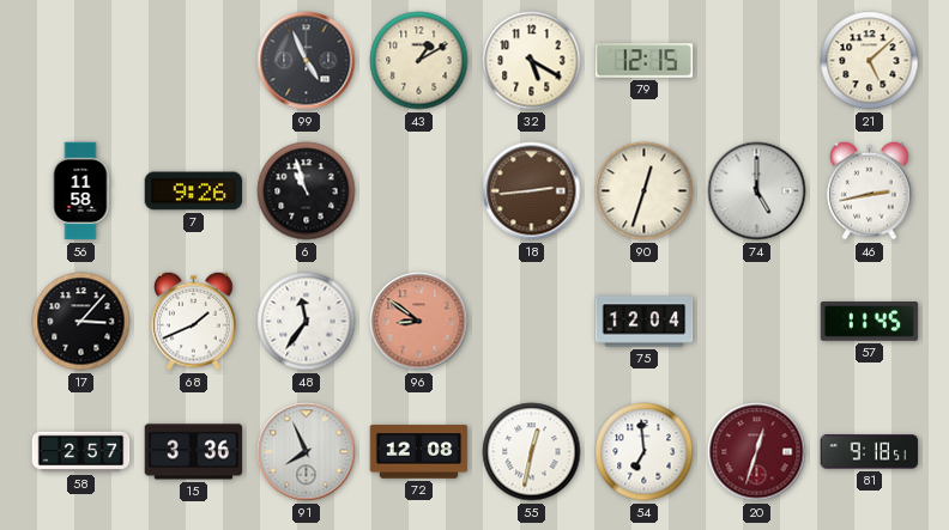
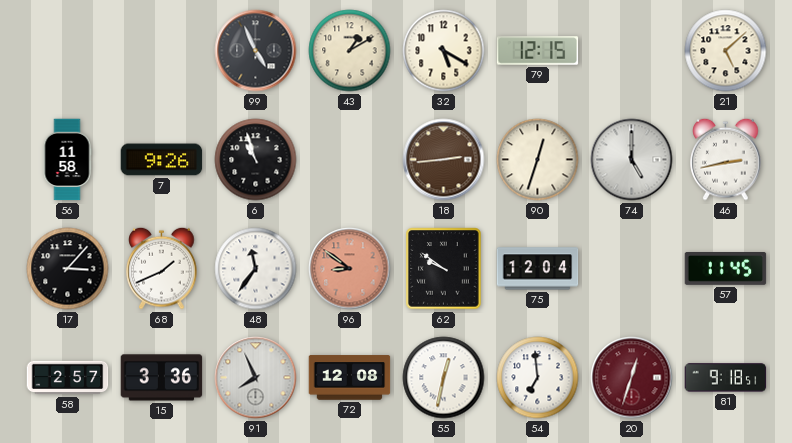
62: none -> 9:51
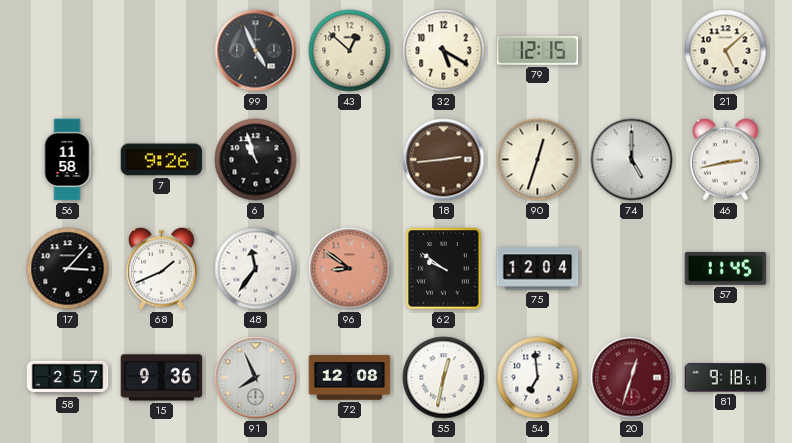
43: 1:10 -> 12:52
15: 3:36 -> 9:36
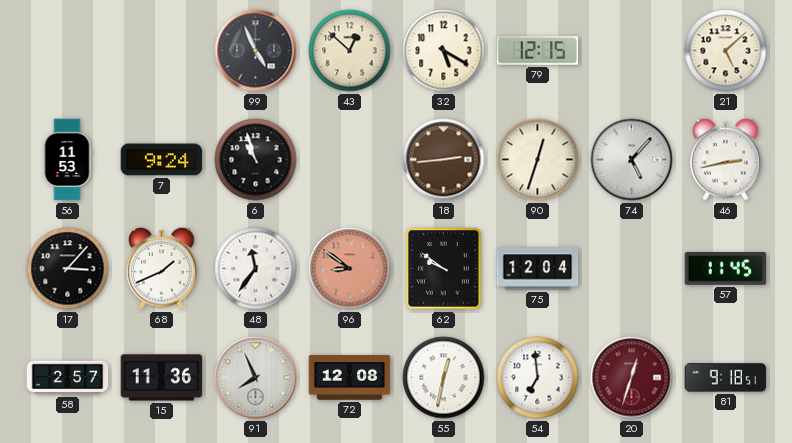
56: 11:58 -> 11:53
7: 9:26 -> 9:24
74: 5:00 -> 5:07
15: 9:36 -> 11:36
